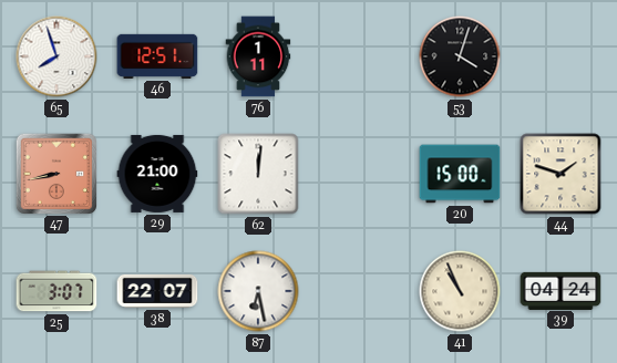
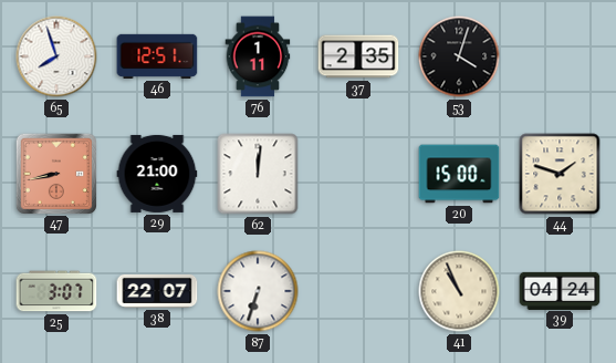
37: none -> 2:35
87: 6:28 -> 6:33
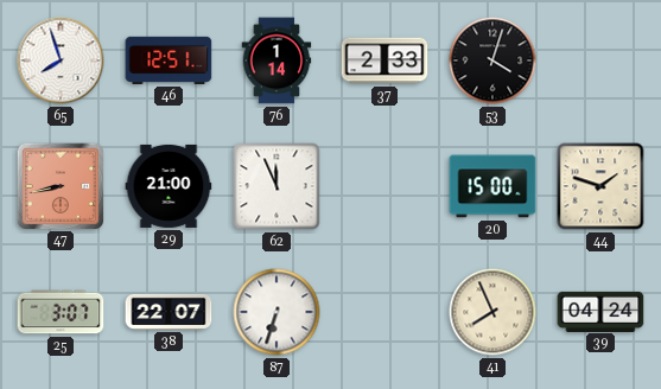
76: 1:11 -> 1:14
37: 2:35 -> 2:33
62: 12:01 -> 11:56
41: 10:56 -> 7:56
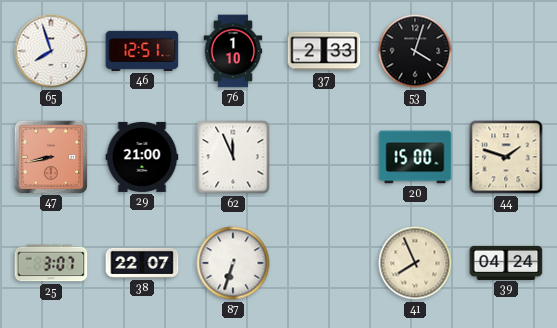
76: 1:14 -> 1:10
